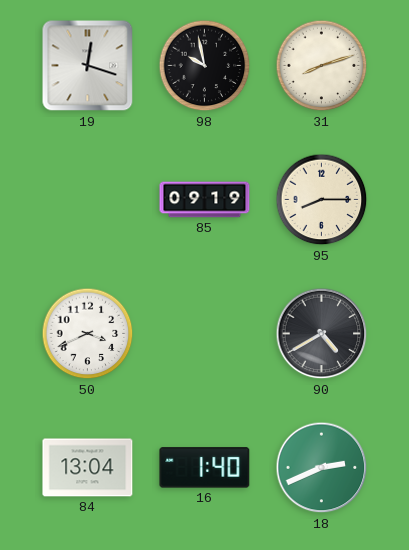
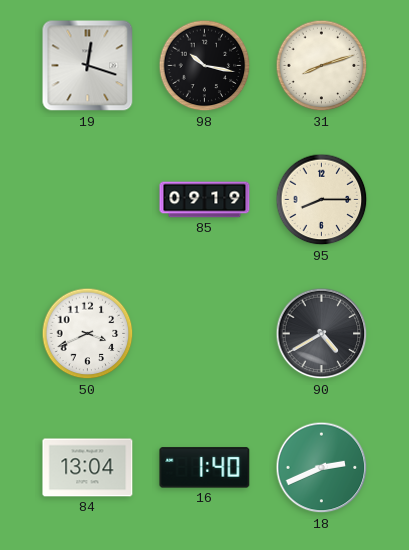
98: 9:58 -> 10:17
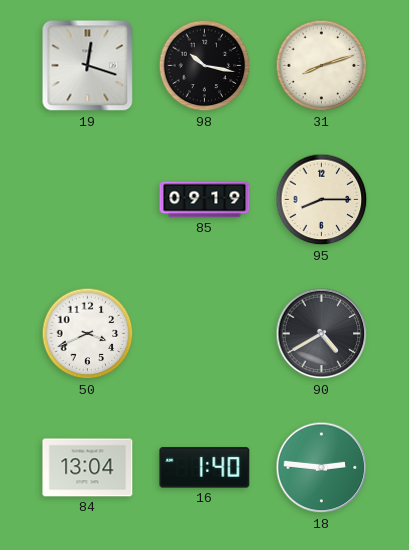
18: 2:41 -> 2:46
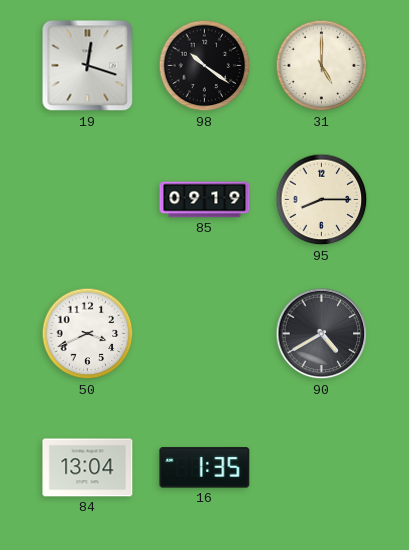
98: 10:17 -> 10:21
31: 8:12 -> 5:00
16: 1:40 -> 1:35
18: 2:46 -> none
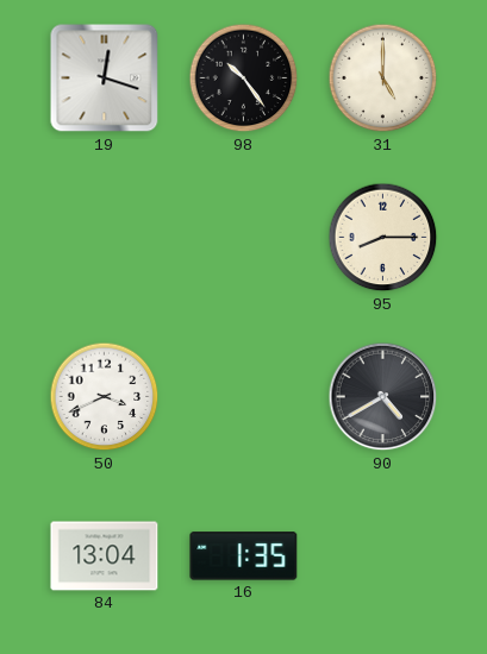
98: 10:21 -> 10:24
85: 09:19 -> none
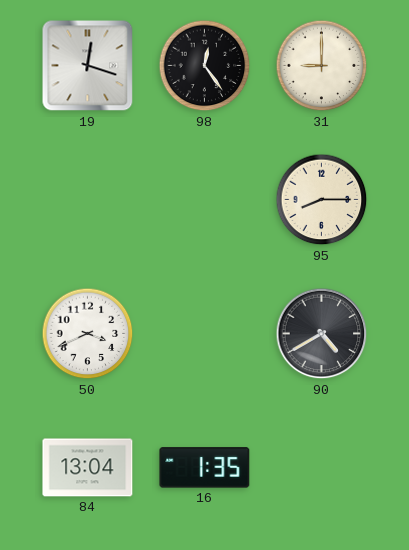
98: 10:24 -> 12:24
31: 5:00 -> 9:00
